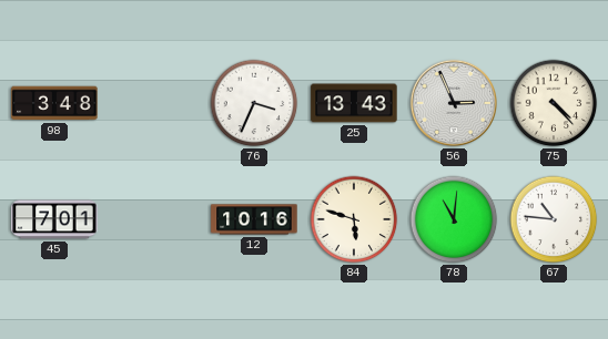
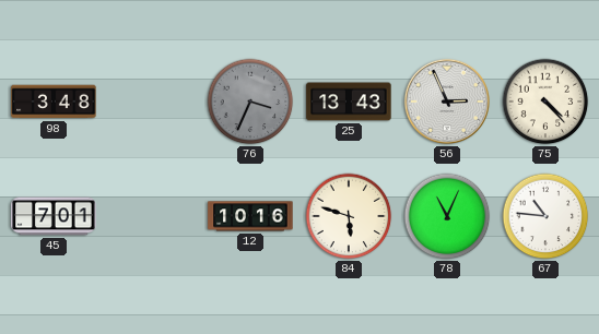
76 dial: white -> grey
78: 11:01 -> 11:04
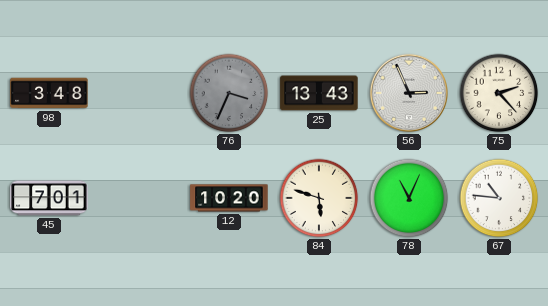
75: 4:23 -> 2:23
12: 10:16 -> 10:20
